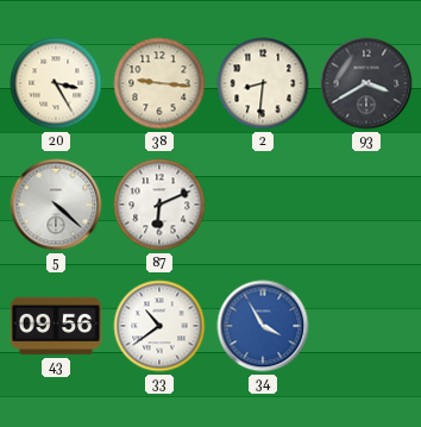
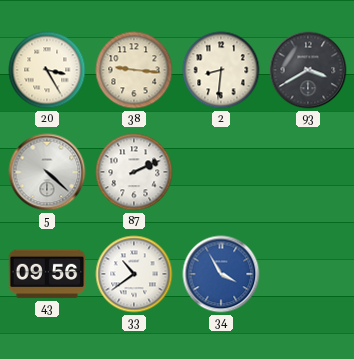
87: 6:11 -> 2:11
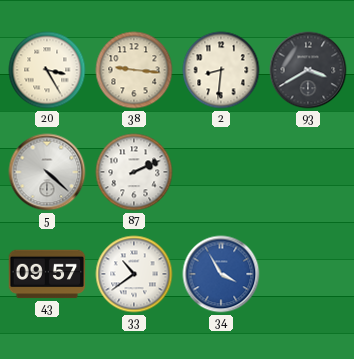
43: 09:56 -> 09:57
